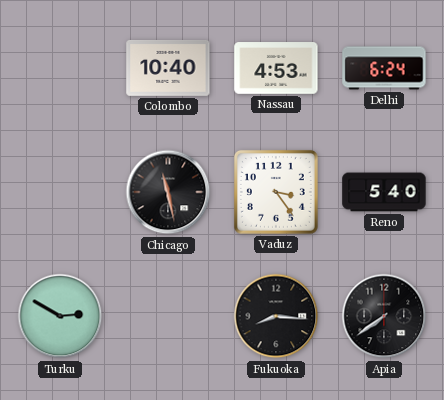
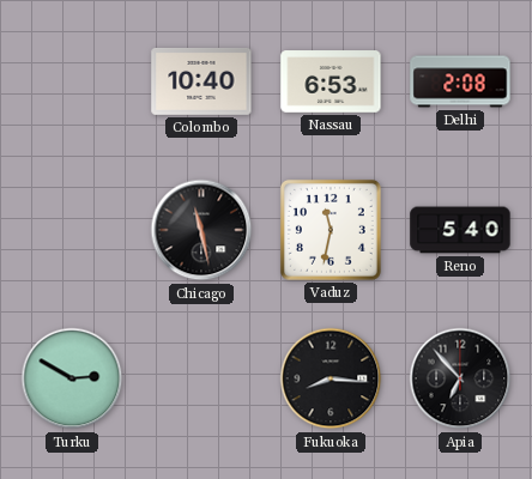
Nassau: 4:53 -> 6:53
Delhi: 6:24 -> 2:08
Vaduz: 3:24 -> 11:32
Apia: 7:39 -> 6:53
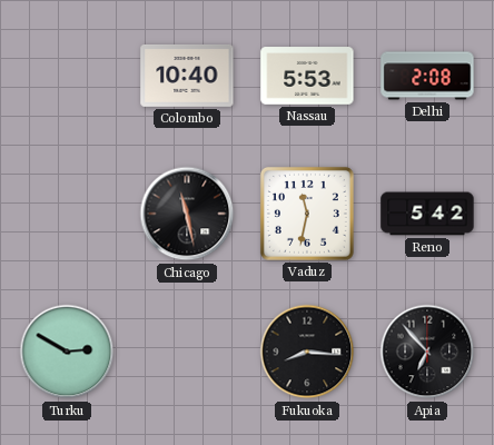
Nassau: 6:53 -> 5:53
Reno: 5:40 -> 5:42
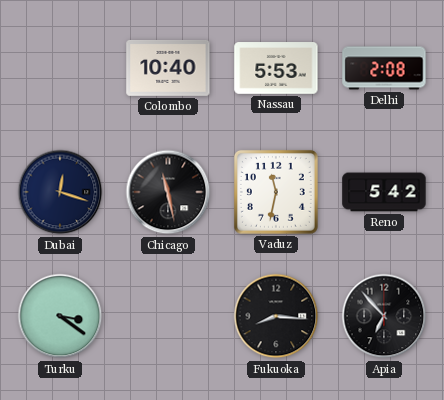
Dubai: none -> 12:18
Turku: 2:50 -> 3:21
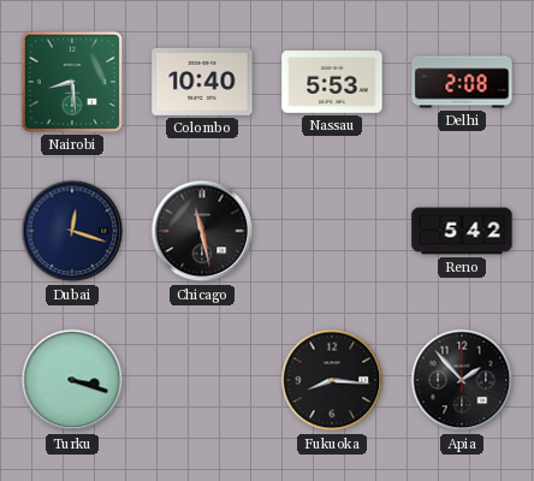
Nairobi: none -> 8:29
Vaduz: 11:32 -> none
Turku: 3:21 -> 3:18
Apia: 6:53 -> 1:53
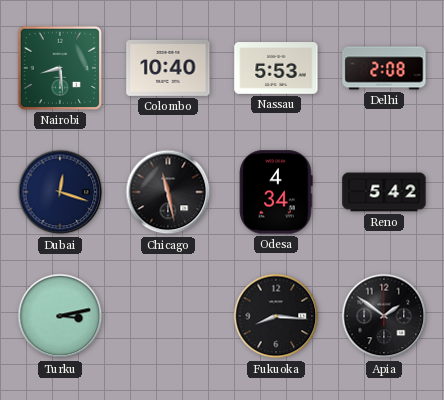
Odesa: none -> 4:34
Turku: 3:18 -> 3:13
Apia: 1:53 -> 1:51
